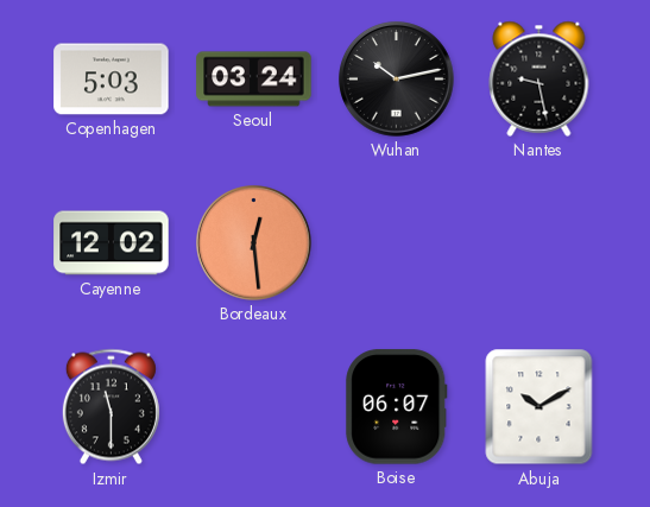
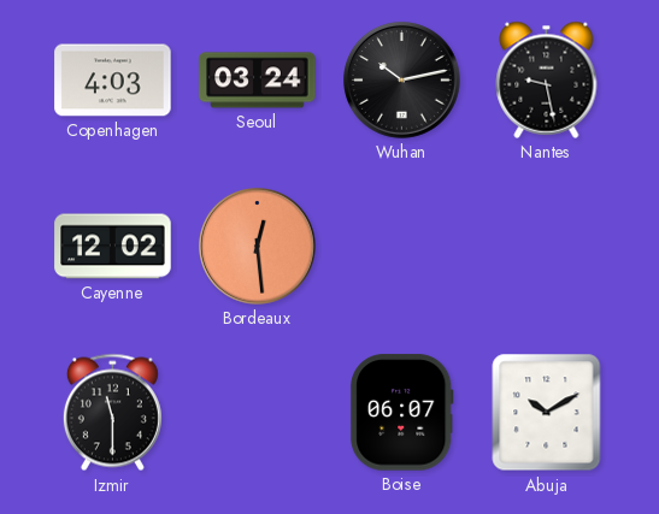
Copenhagen: 5:03 -> 4:03
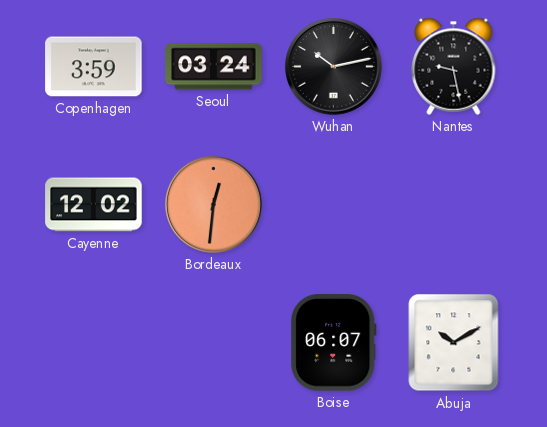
Copenhagen: 4:03 -> 3:59
Bordeaux: 12:29 -> 12:31
Izmir: 11:30 -> none
